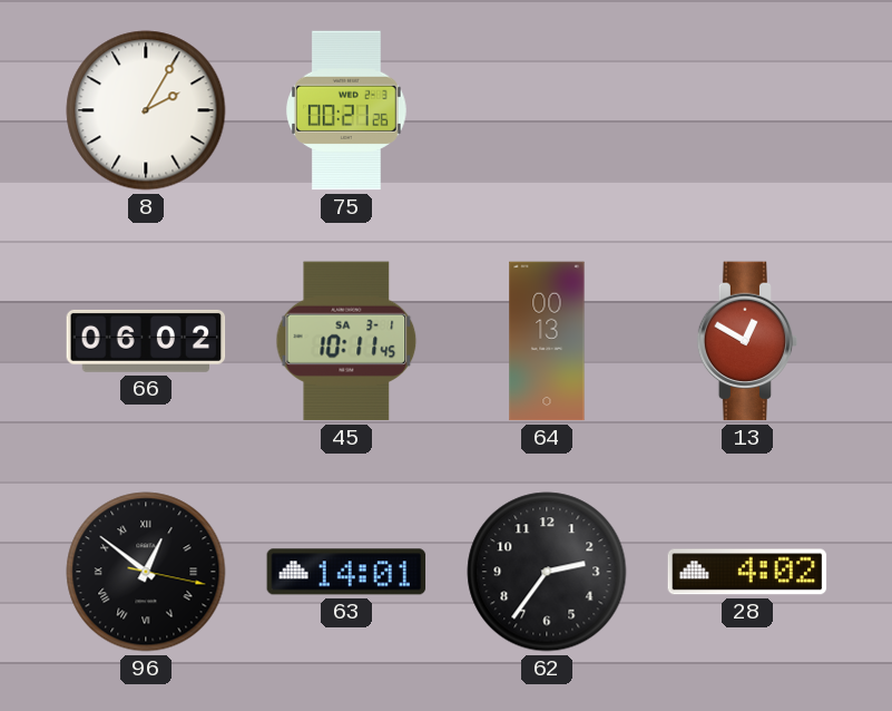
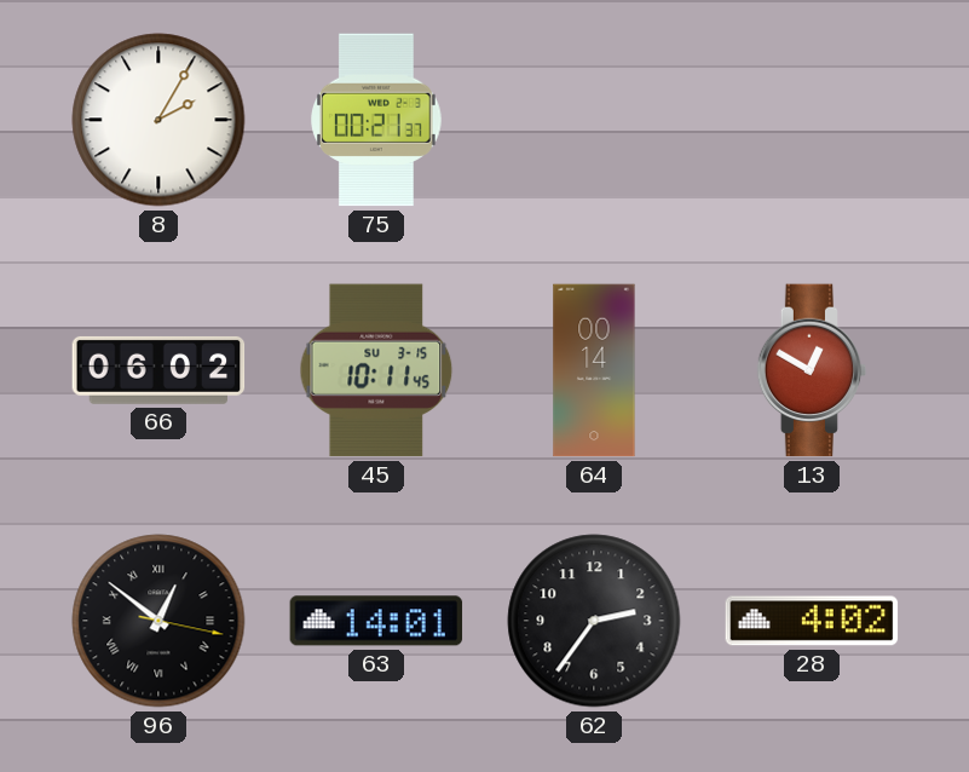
75: 00:21:26 -> 00:21:37
45 date: SA 3-1 -> SU 3-15
64: 00:13 -> 00:14
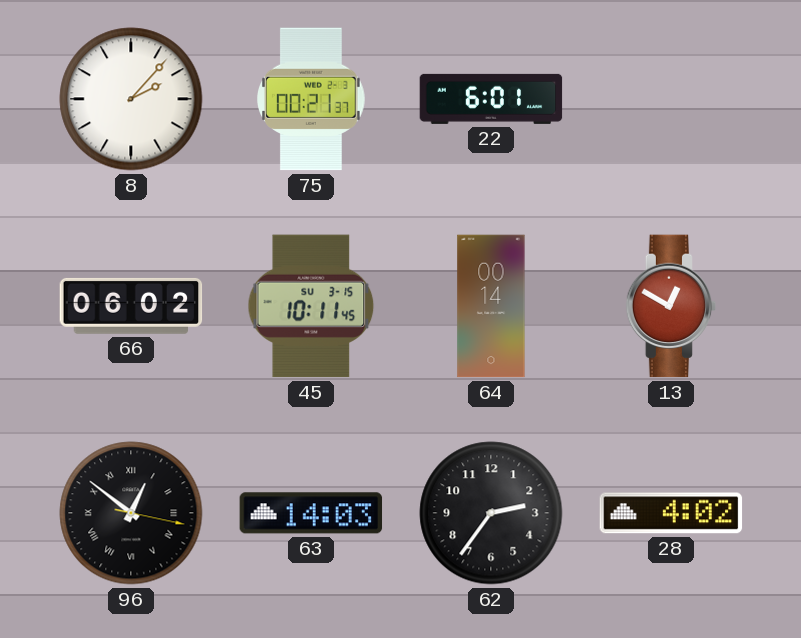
8: 2:05 -> 2:07
22: none -> 6:01
63: 14:01 -> 14:03
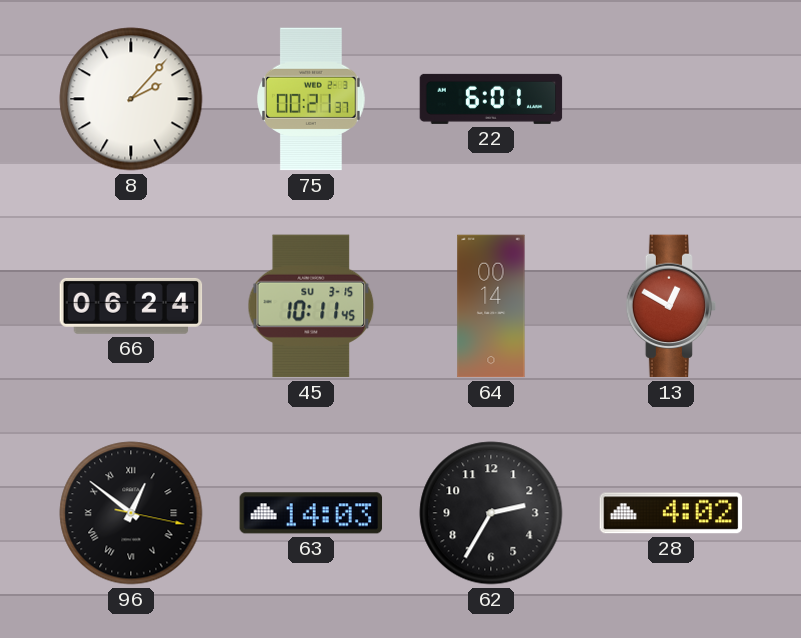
66: 06:02 -> 06:24
62: 2:36 -> 2:35
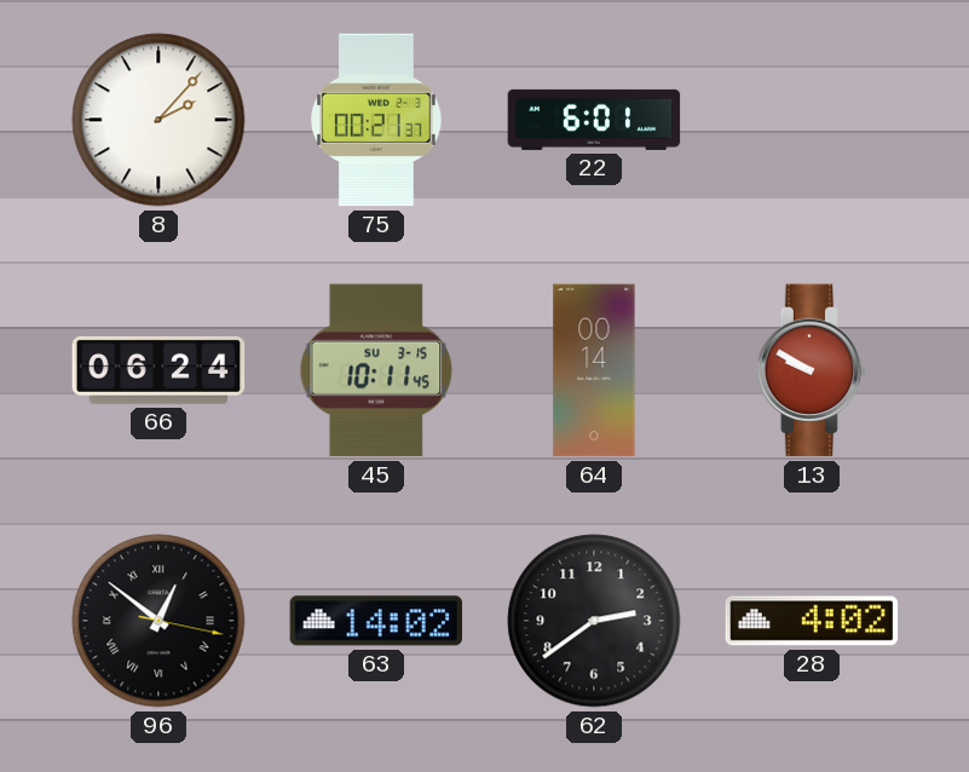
13: 12:50 -> 9:50
63: 14:03 -> 14:02
62: 2:35 -> 2:39
